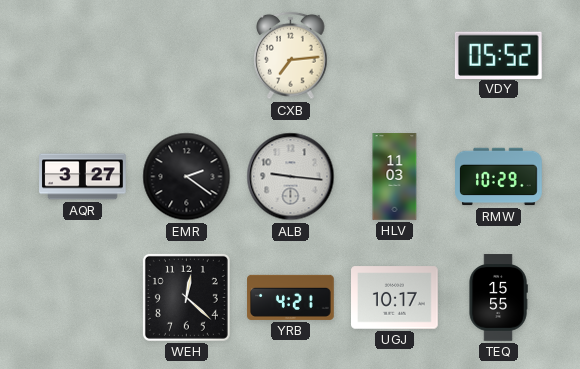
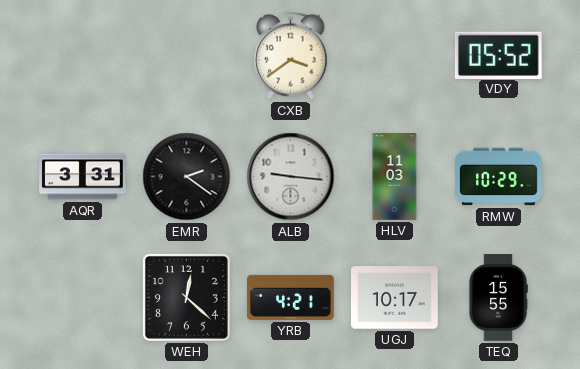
CXB: 7:14 -> 3:39
AQR: 3:27 -> 3:31
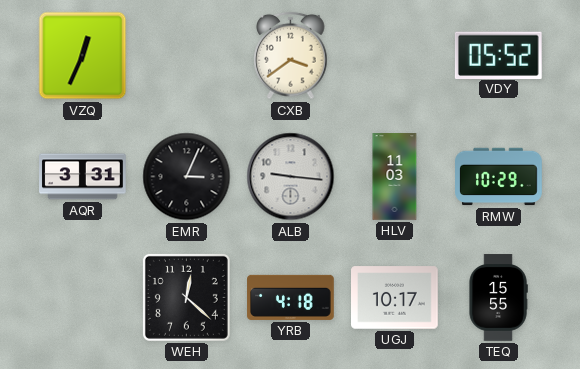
VZQ: none -> 12:34
EMR: 2:21 -> 3:04
YRB: 4:21 -> 4:18
